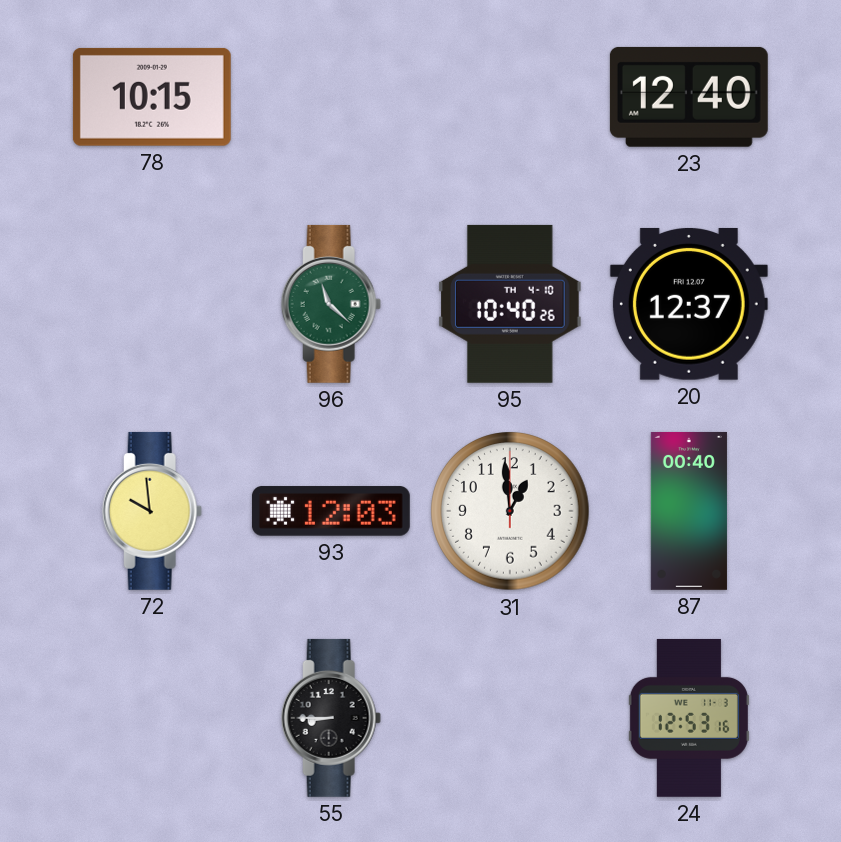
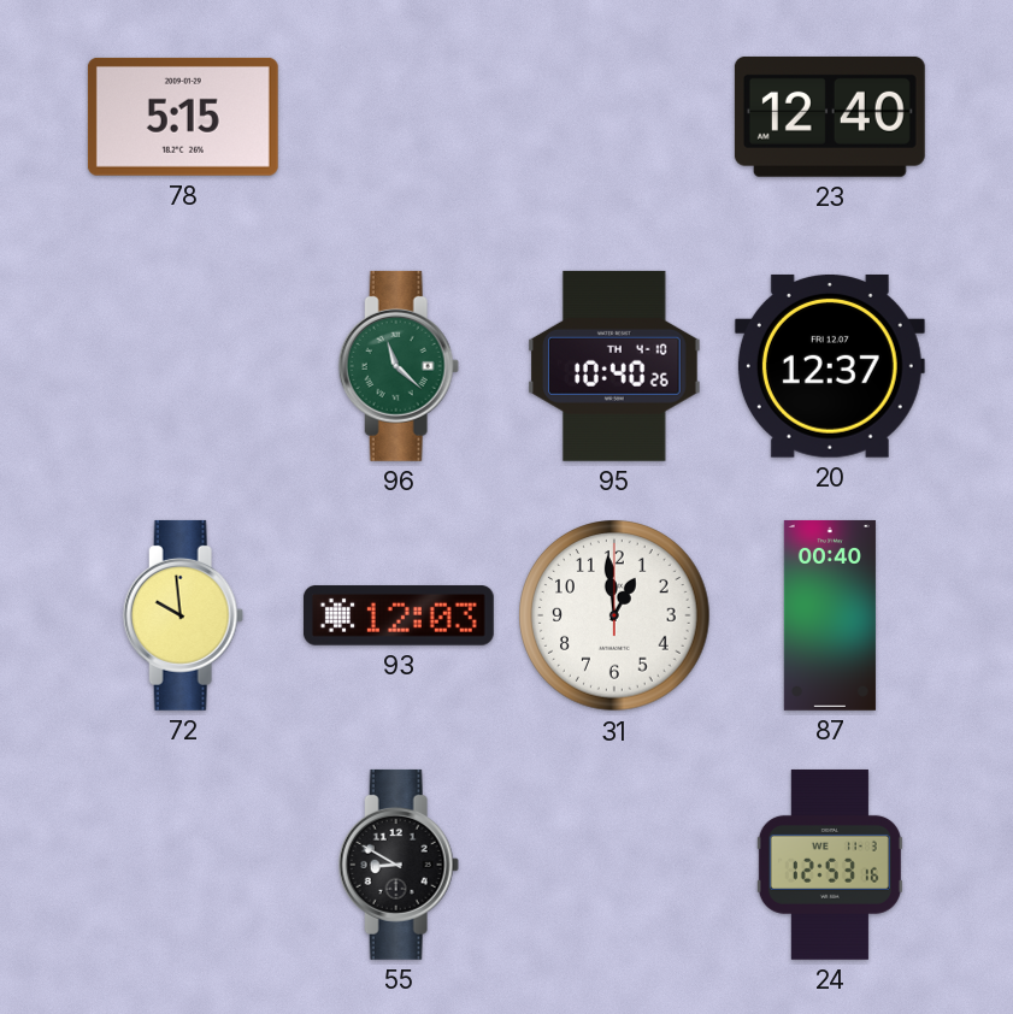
78: 10:15 -> 5:15
55: 8:45 -> 8:50
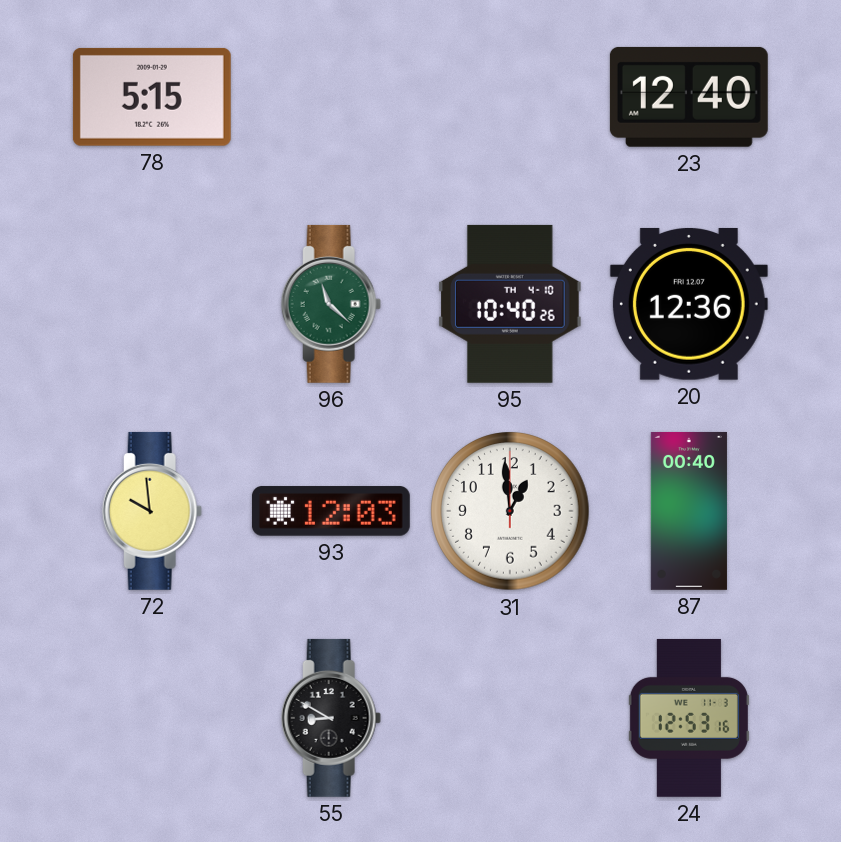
20: 12:37 -> 12:36
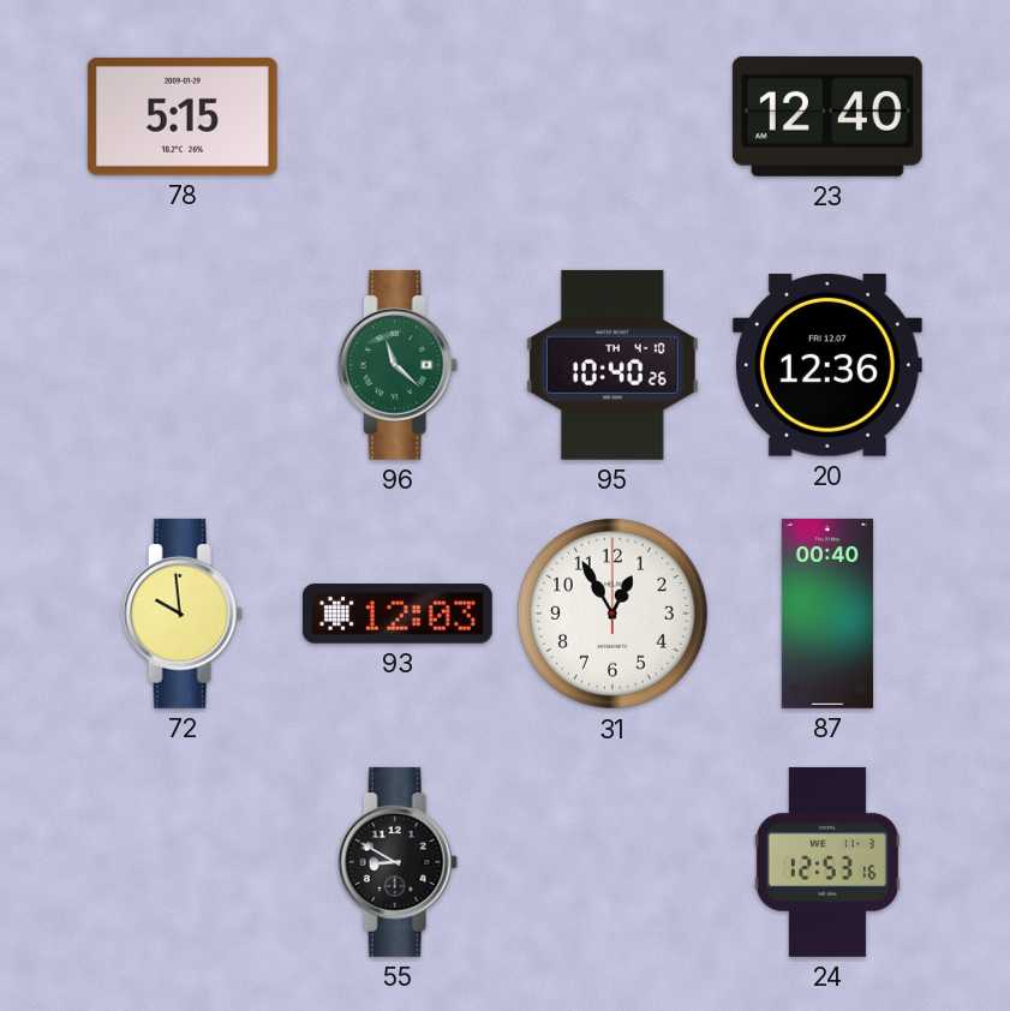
31: 12:59 -> 12:55
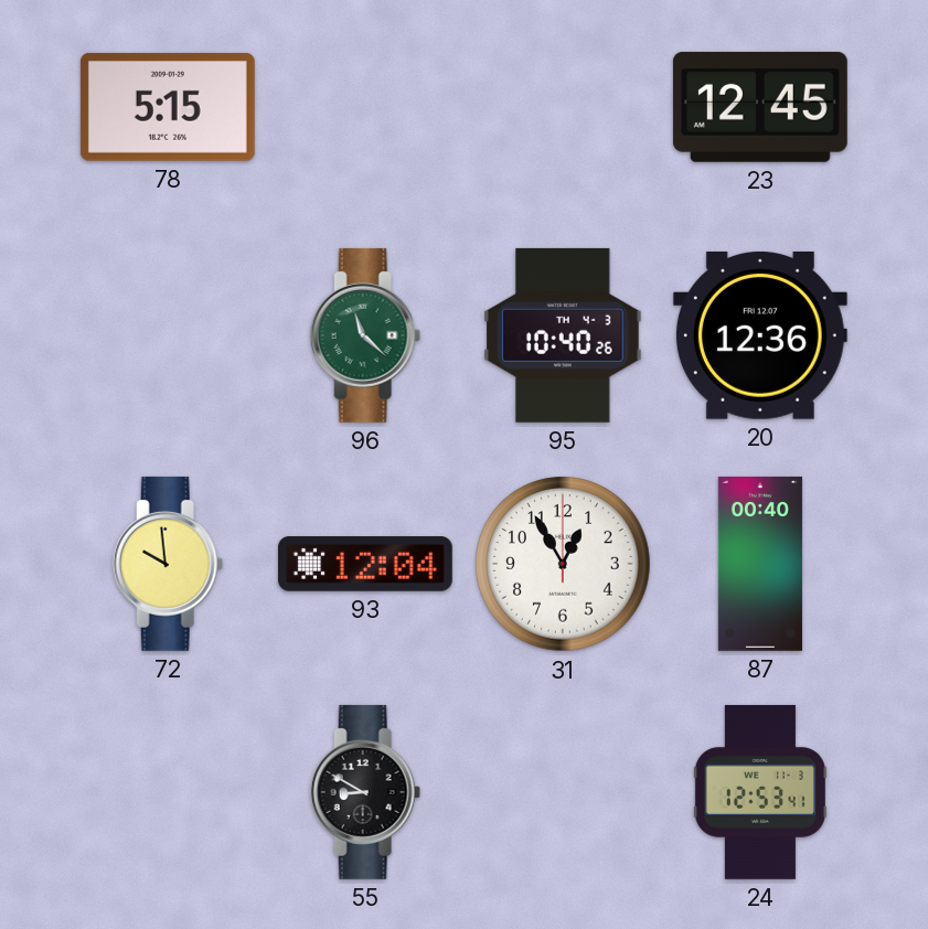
23: 12:40 -> 12:45
95 date: TH 4-10 -> TH 4-3
93: 12:03 -> 12:04
24: 12:53:16 -> 12:53:41
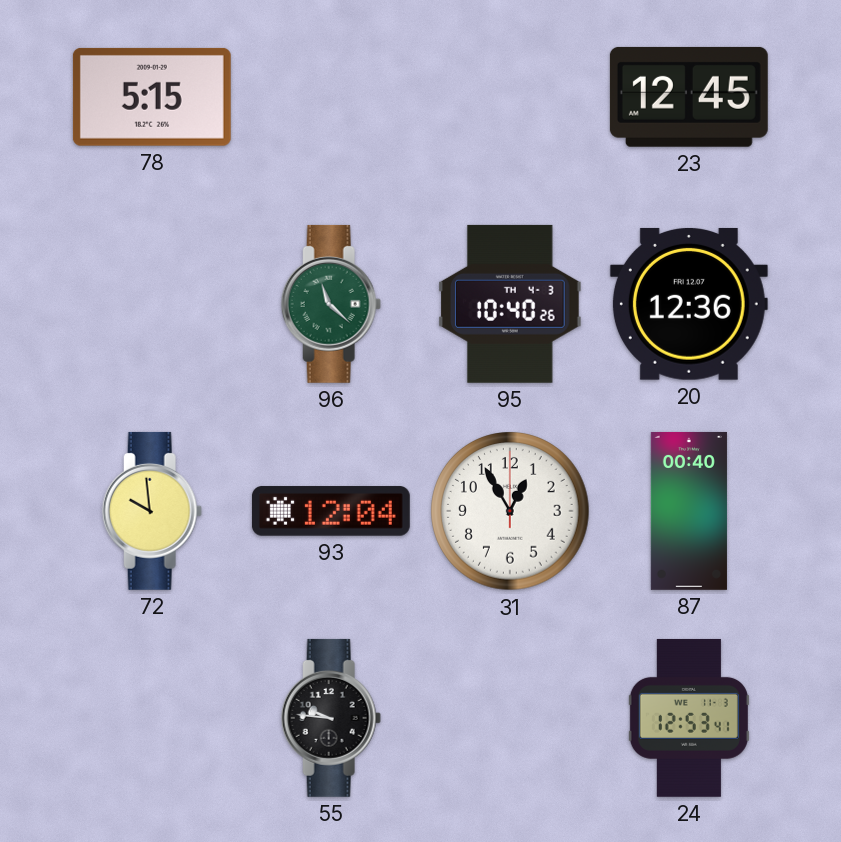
55: 8:50 -> 9:46
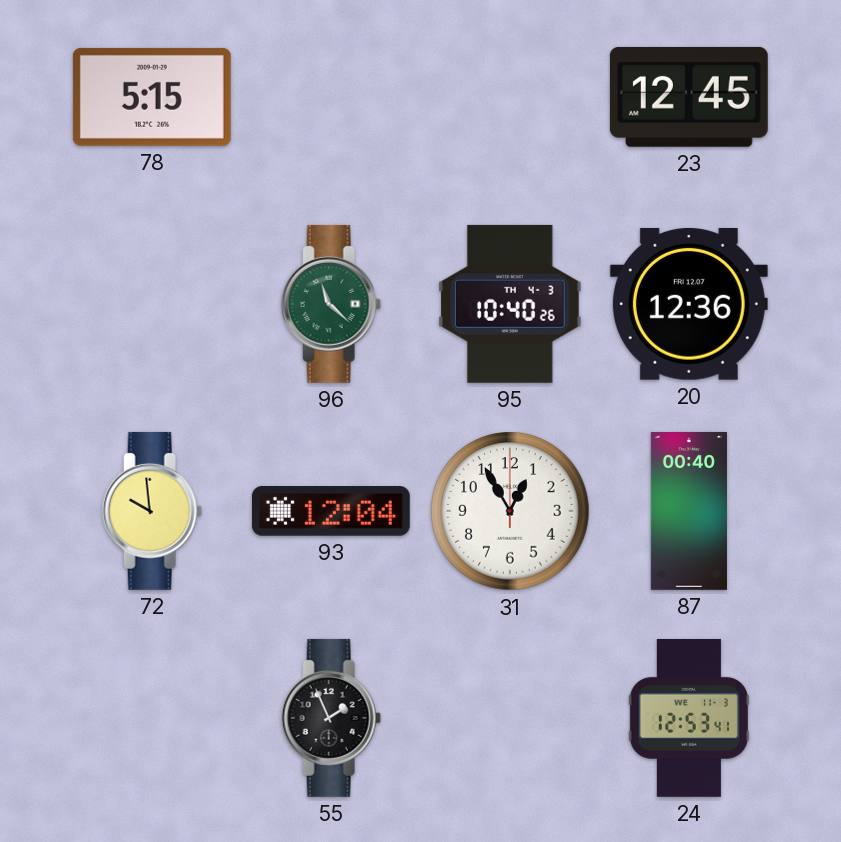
55: 9:46 -> 1:56
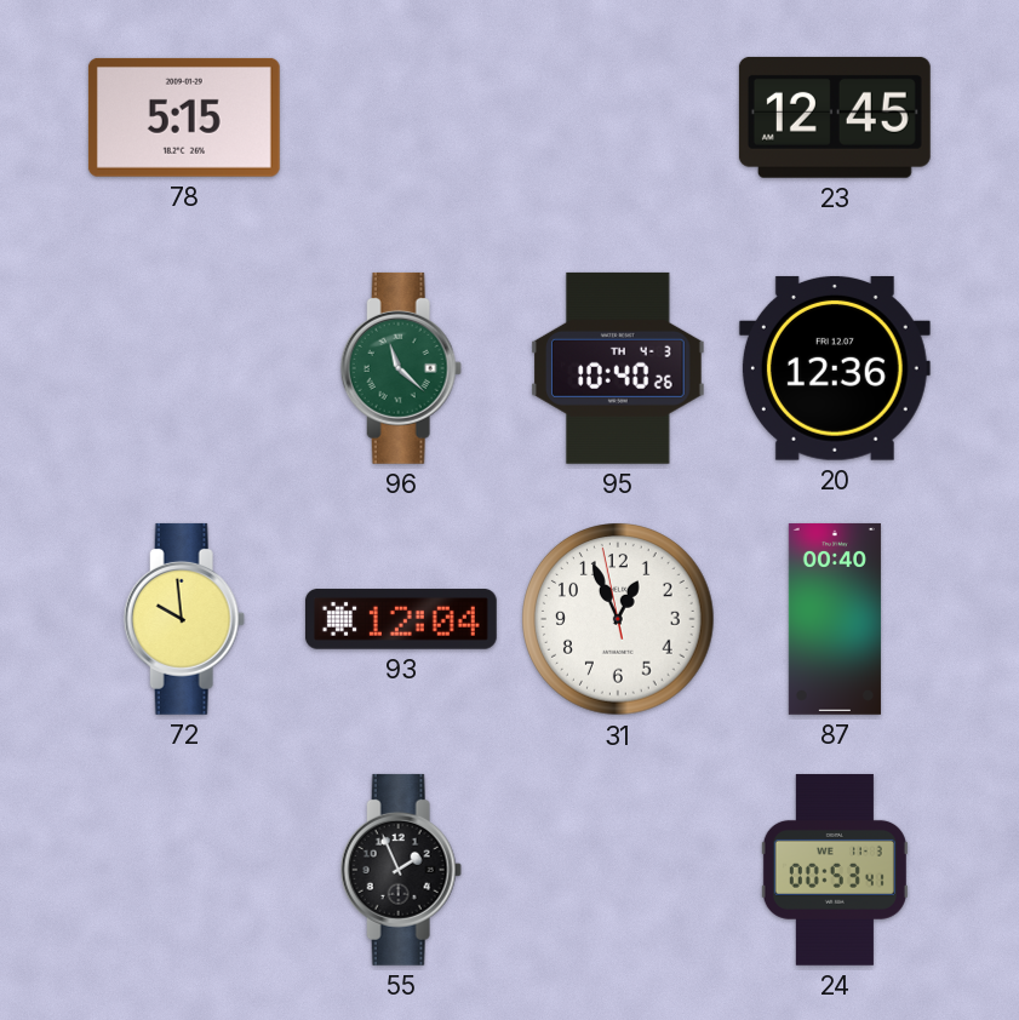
31: 12:55:00 -> 12:55:58
24: 12:53 -> 00:53
